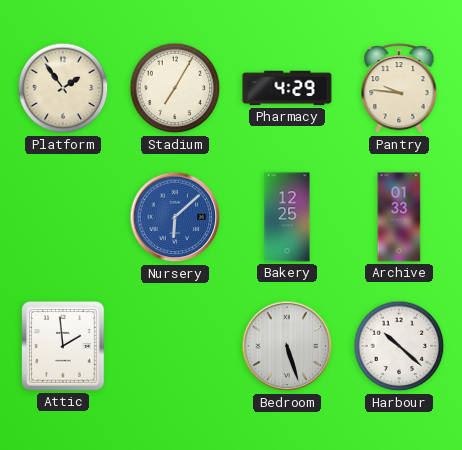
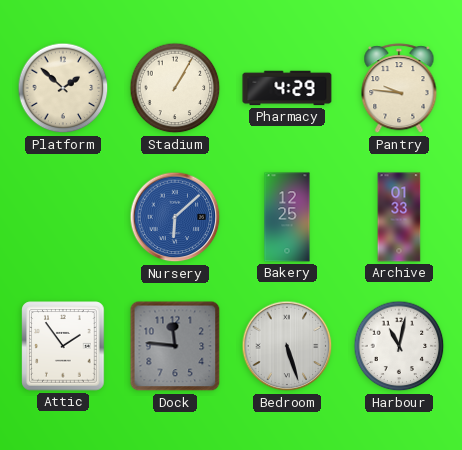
Platform: 1:54 -> 1:52
Stadium: 7:05 -> 1:05
Attic: 1:59 -> 1:54
Dock: none -> 11:46
Harbour: 10:22 -> 11:02
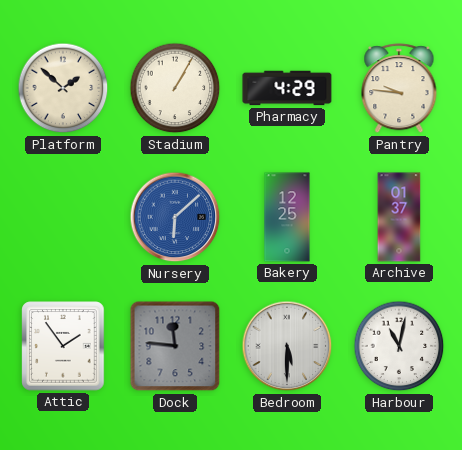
Archive: 01:33 -> 01:37
Bedroom: 5:27 -> 5:30
